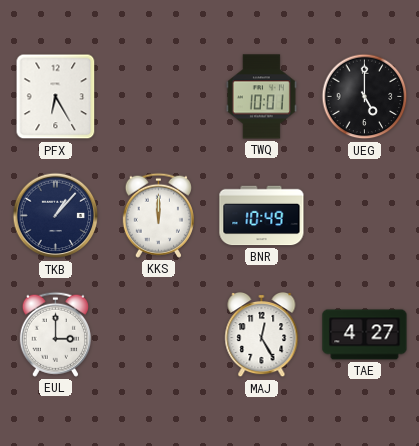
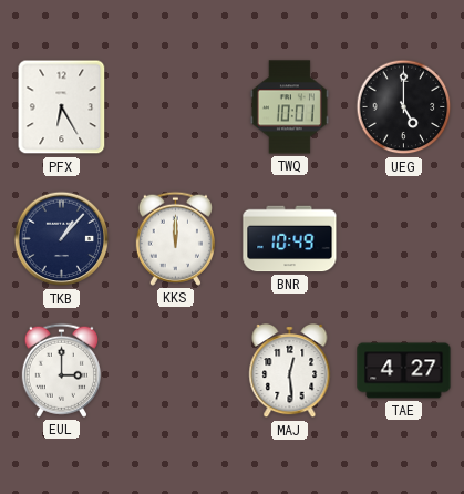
MAJ: 12:25 -> 12:29
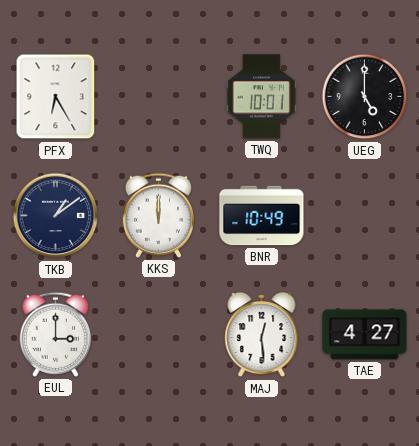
TKB: 1:07 -> 1:09
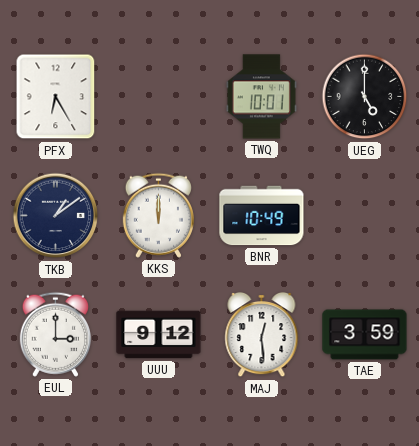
UUU: none -> 9:12
TAE: 4:27 -> 3:59
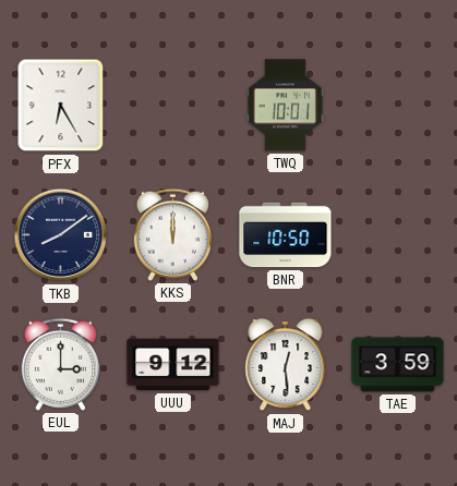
UEG: 5:00 -> none
TKB: 1:09 -> 8:09
BNR: 10:49 -> 10:50
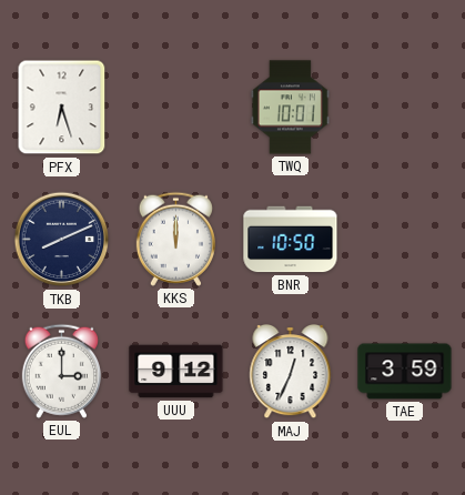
PFX: 6:25 -> 6:27
TKB: 8:09 -> 8:11
MAJ: 12:29 -> 12:34
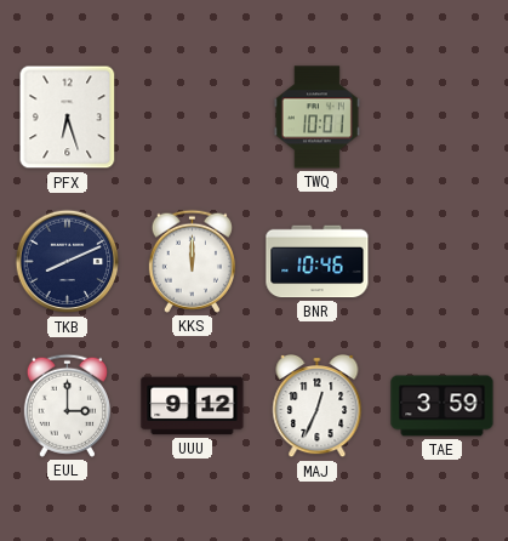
BNR: 10:50 -> 10:46
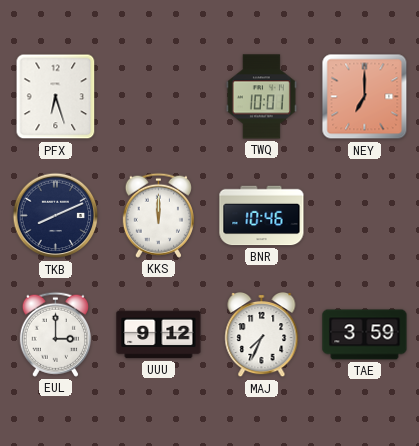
NEY: none -> 7:00
MAJ: 12:34 -> 7:34
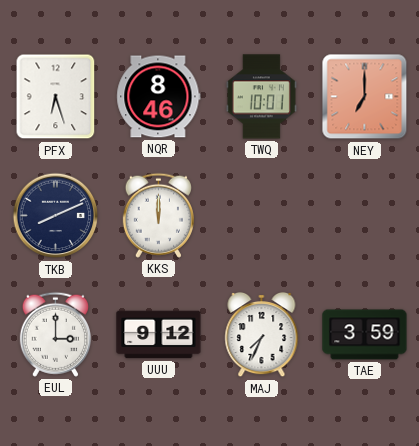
NQR: none -> 8:46
BNR: 10:46 -> none
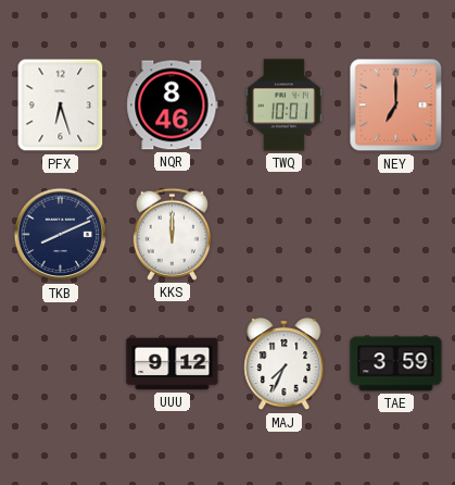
EUL: 3:00 -> none
